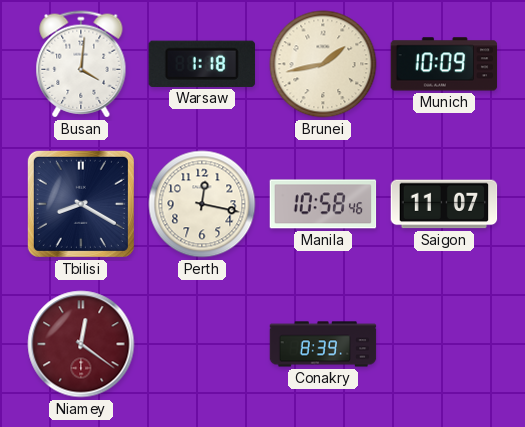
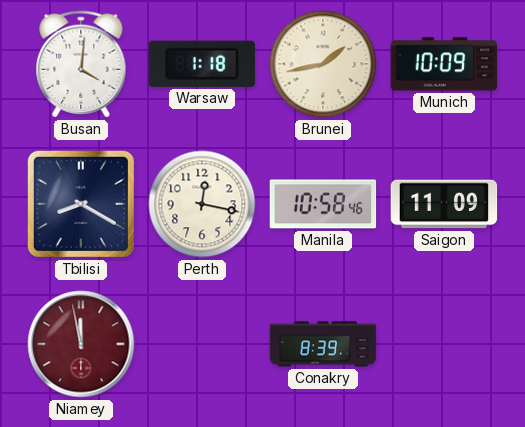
Saigon: 11:07 -> 11:09
Niamey: 12:21 -> 11:58
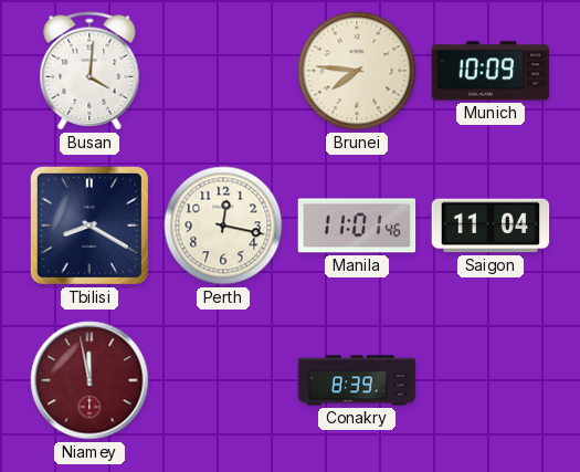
Warsaw: 1:18 -> none
Brunei: 1:43 -> 7:46
Manila: 10:58 -> 11:01
Saigon: 11:09 -> 11:04
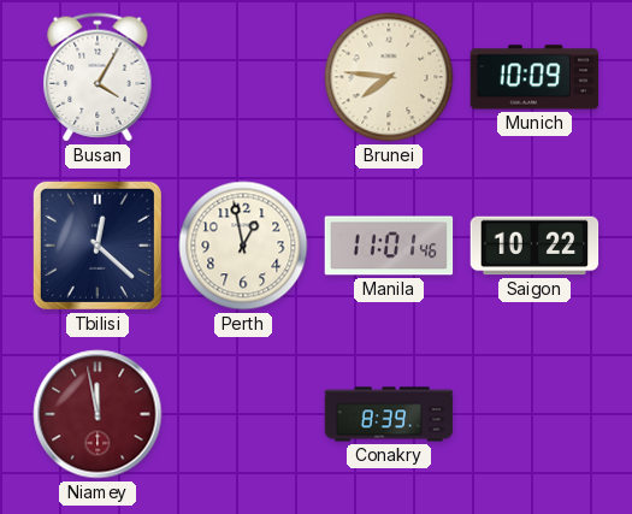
Busan: 4:01 -> 4:05
Tbilisi: 8:20 -> 12:22
Perth: 12:17 -> 12:58
Saigon: 11:04 -> 10:22
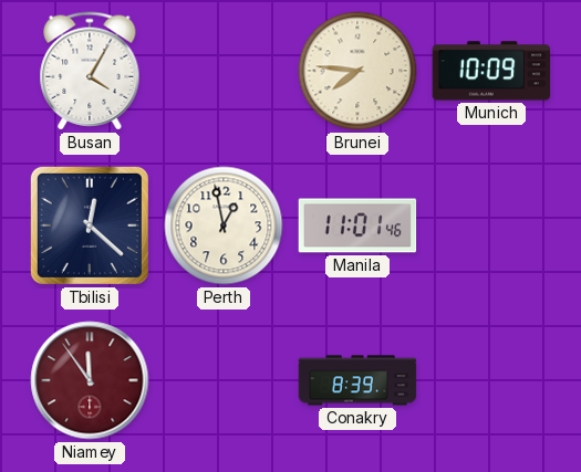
Saigon: 10:22 -> none
Niamey: 11:58 -> 11:54
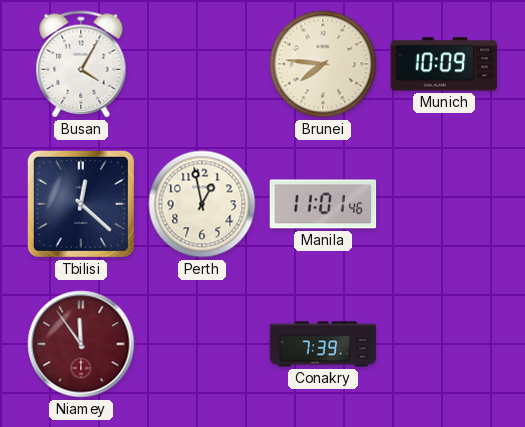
Conakry: 8:39 -> 7:39
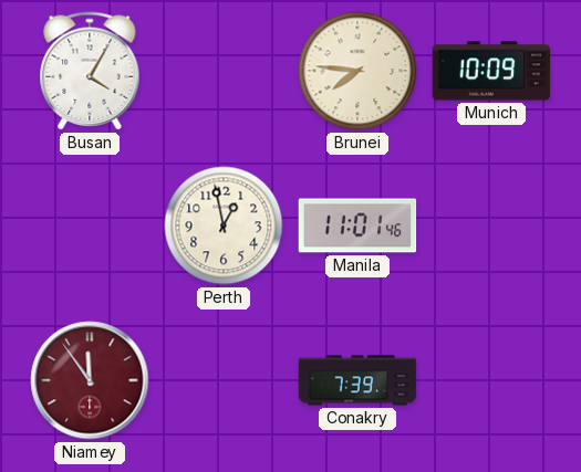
Tbilisi: 12:22 -> none
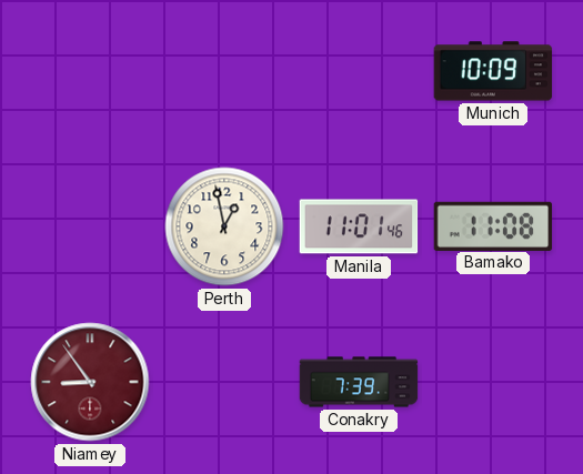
Busan: 4:05 -> none
Brunei: 7:46 -> none
Bamako: none -> 11:08
Niamey: 11:54 -> 8:54
